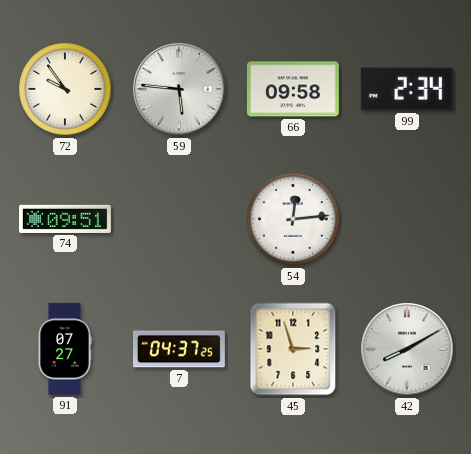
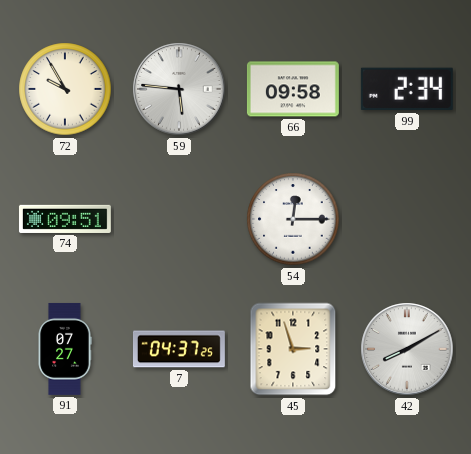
72: 9:54 -> 9:55
54: 12:14 -> 12:15
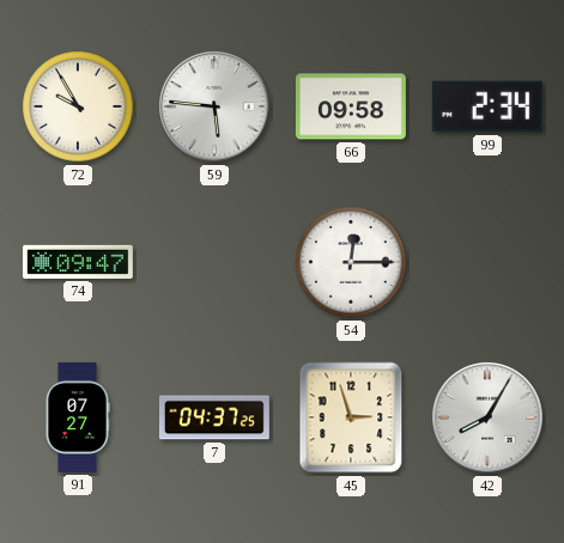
74: 09:51 -> 09:47
42: 8:10 -> 8:05
